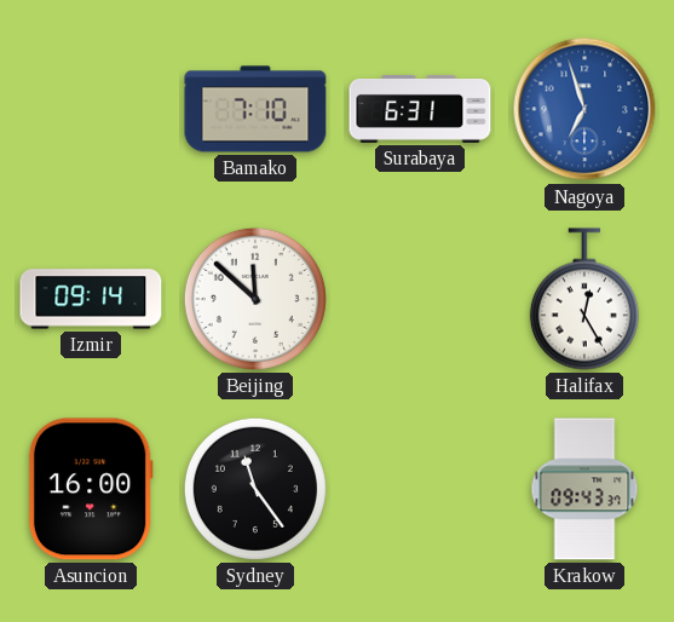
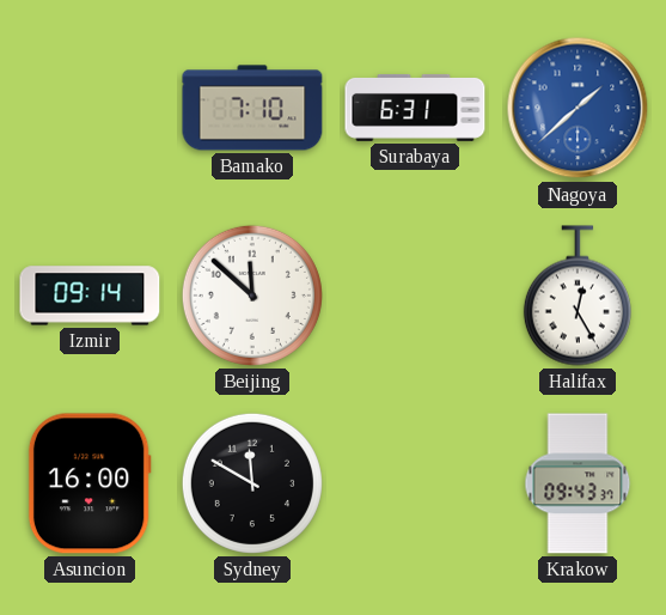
Nagoya: 6:57 -> 1:38
Sydney: 11:24 -> 11:50
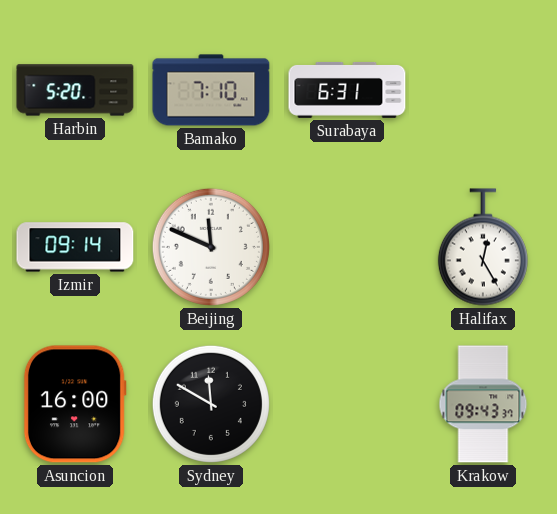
Harbin: none -> 5:20
Nagoya: 1:38 -> none
Beijing: 11:52 -> 11:49
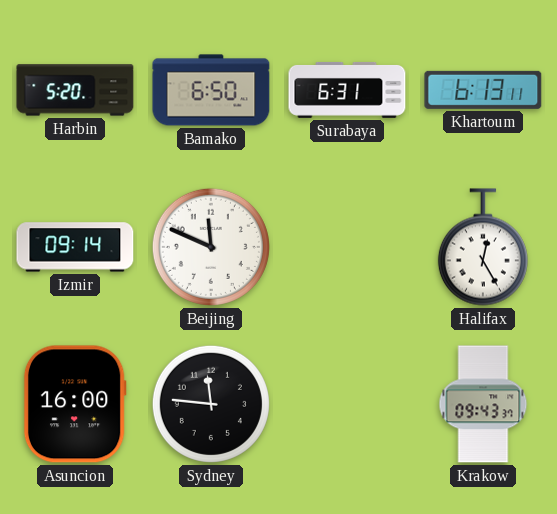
Bamako: 7:10 -> 6:50
Khartoum: none -> 6:13
Sydney: 11:50 -> 11:46
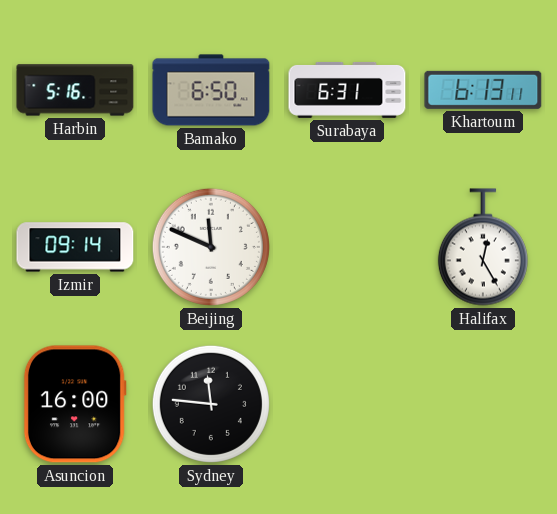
Harbin: 5:20 -> 5:16
Krakow: 09:43 -> none
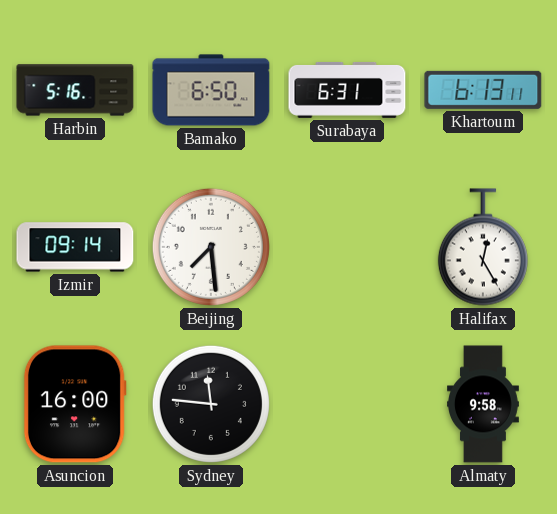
Beijing: 11:49 -> 7:29
Almaty: none -> 9:58
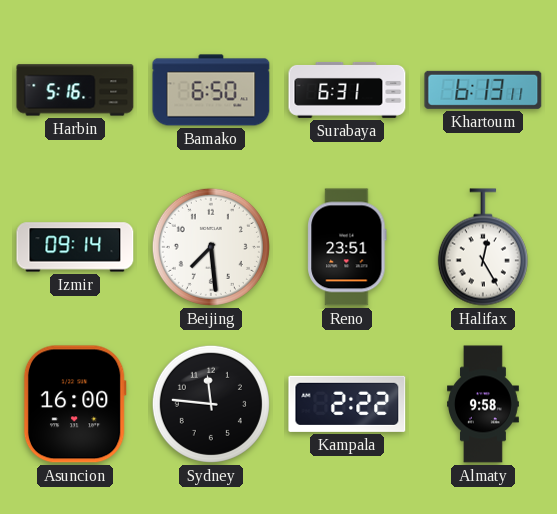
Reno: none -> 23:51
Kampala: none -> 2:22
